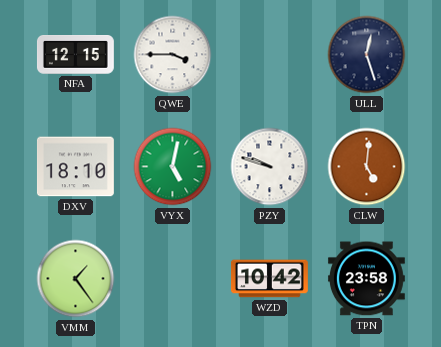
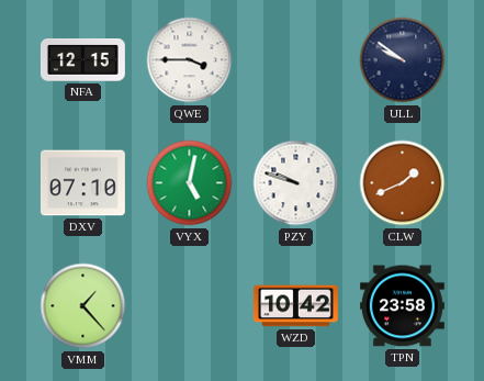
ULL: 12:27 -> 9:51
DXV: 18:10 -> 07:10
CLW: 5:01 -> 1:41
VMM: 1:24 -> 1:23
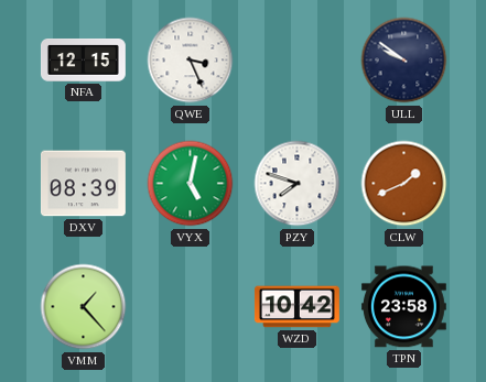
QWE: 3:45 -> 3:26
DXV: 07:10 -> 08:39
PZY: 9:48 -> 7:48
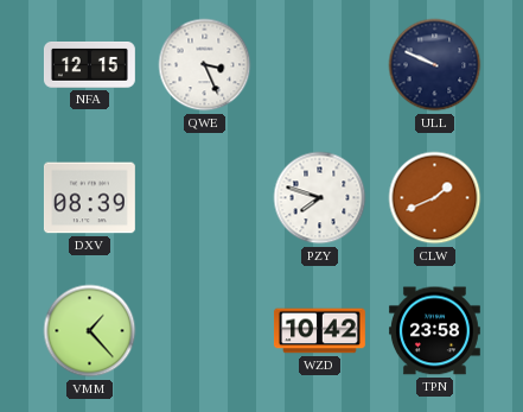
ULL: 9:51 -> 9:49
VYX: 5:02 -> none
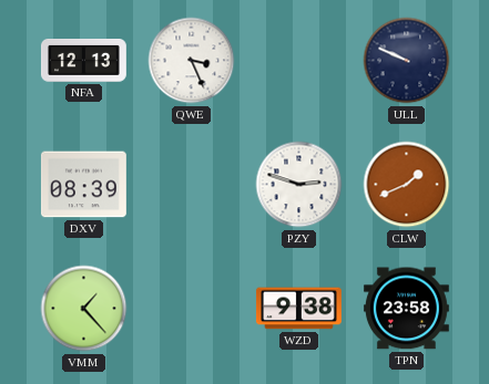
NFA: 12:15 -> 12:13
PZY: 7:48 -> 2:48
WZD: 10:42 -> 9:38
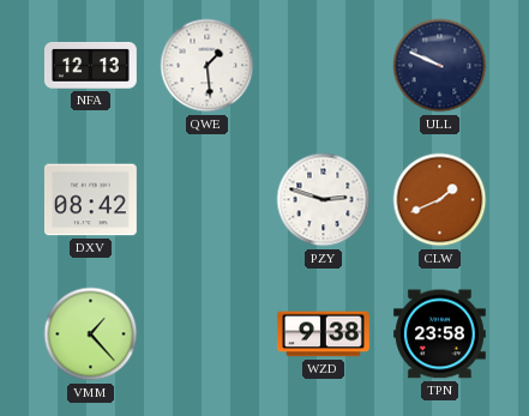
QWE: 3:26 -> 1:29
DXV: 08:39 -> 08:42
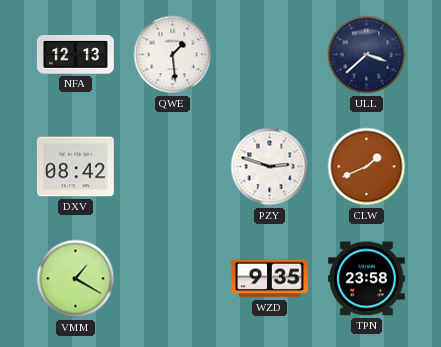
ULL: 9:49 -> 3:38
VMM: 1:23 -> 1:20
WZD: 9:38 -> 9:35
